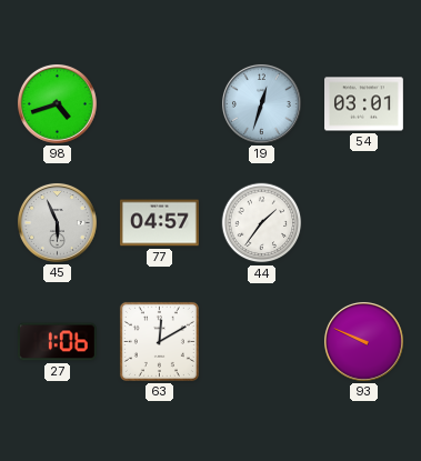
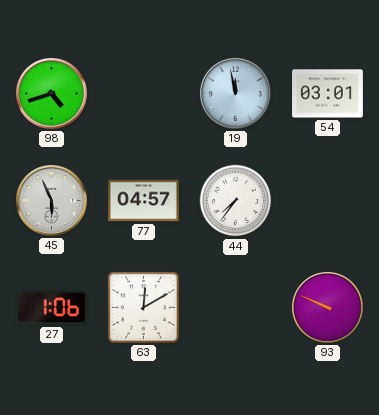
19: 12:33 -> 11:58
44: 1:36 -> 7:36
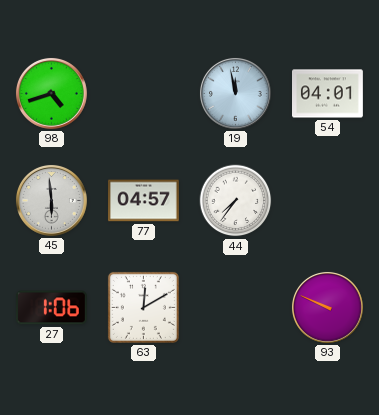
54: 03:01 -> 04:01
45: 5:56 -> 5:59
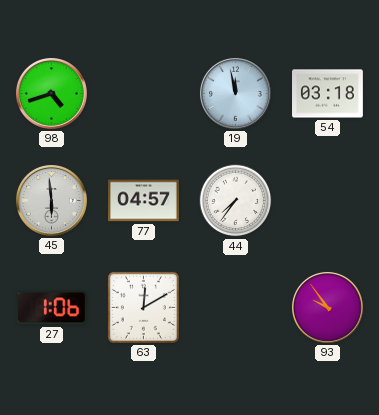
54: 04:01 -> 03:18
93: 9:49 -> 9:54
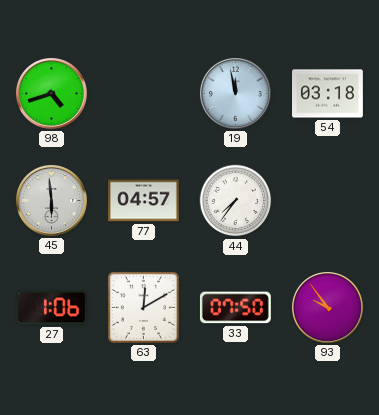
33: none -> 07:50
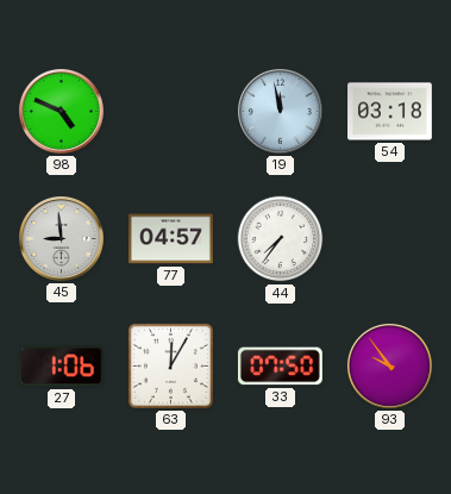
98: 4:42 -> 4:49
45: 5:59 -> 8:59
63: 12:10 -> 12:05
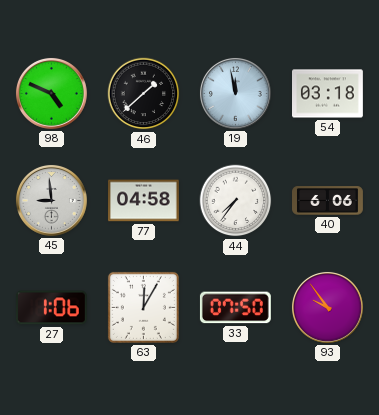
46: none -> 1:38
77: 04:57 -> 04:58
40: none -> 6:06
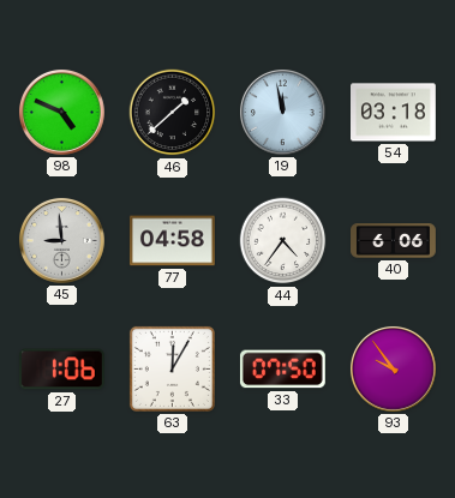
44: 7:36 -> 4:36
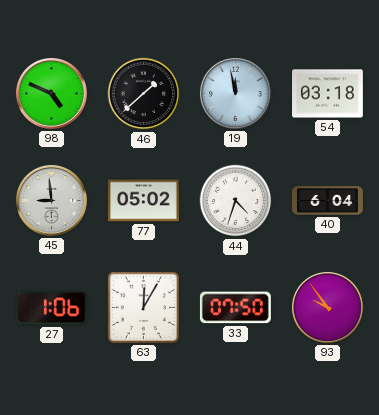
77: 04:58 -> 05:02
44: 4:36 -> 4:33
40: 6:06 -> 6:04
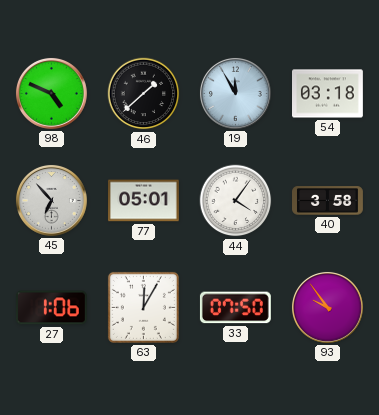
19: 11:58 -> 11:55
45: 8:59 -> 6:53
77: 05:02 -> 05:01
44: 4:33 -> 4:06
40: 6:04 -> 3:58
